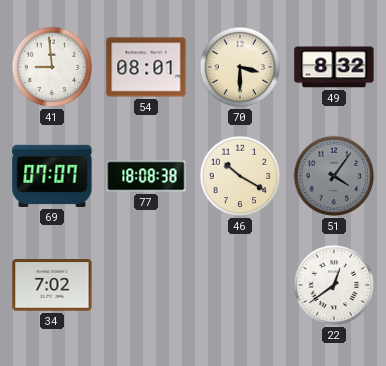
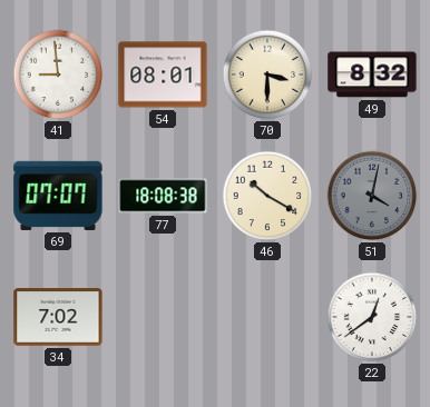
51: 4:06 -> 4:02
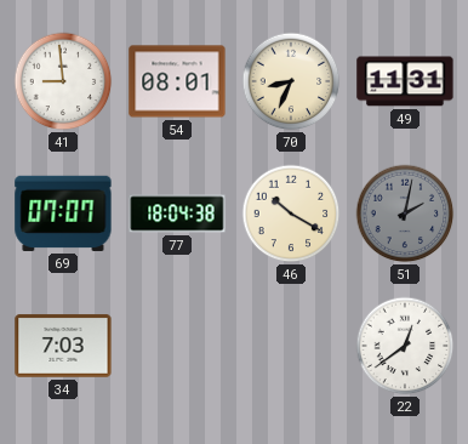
70: 3:30 -> 8:34
49: 8:32 -> 11:31
77: 18:08 -> 18:04
51: 4:02 -> 2:02
34: 7:02 -> 7:03
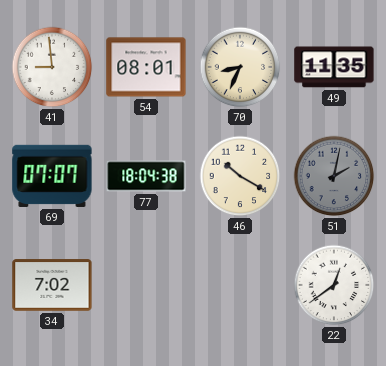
49: 11:31 -> 11:35
34: 7:03 -> 7:02
